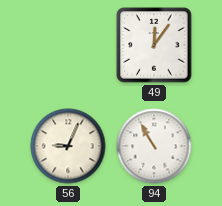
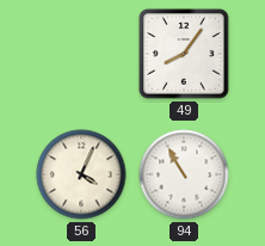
49: 12:06 -> 8:06
56: 9:04 -> 4:04
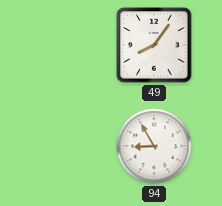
56: 4:04 -> none
94: 10:55 -> 8:55
